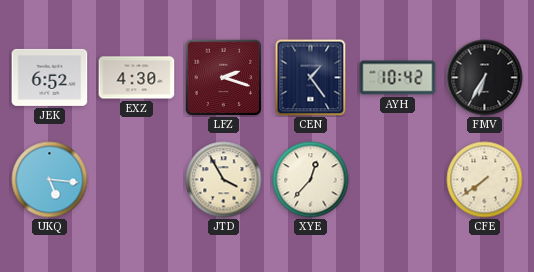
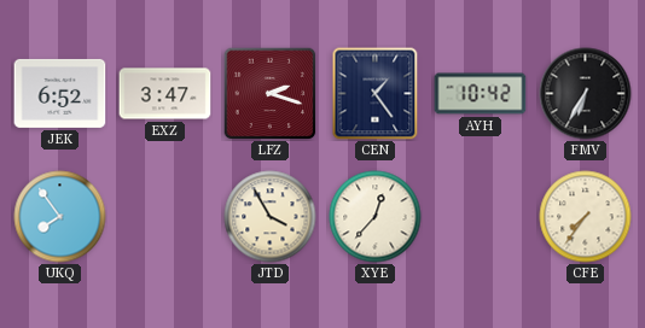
EXZ: 4:30 -> 3:47
UKQ: 5:16 -> 7:54
CFE: 7:39 -> 7:36
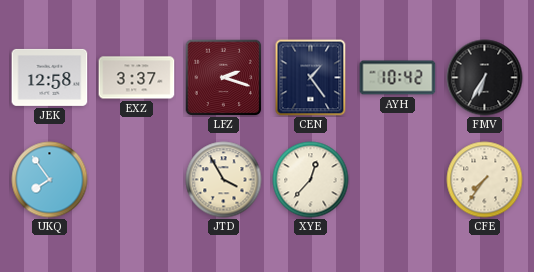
JEK: 6:52 -> 12:58
EXZ: 3:47 -> 3:37
